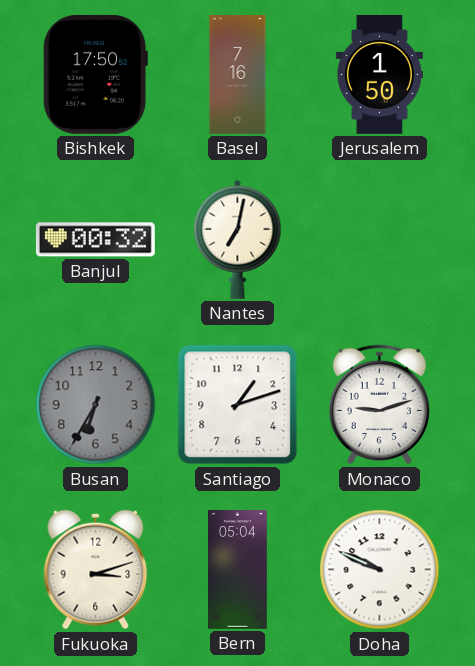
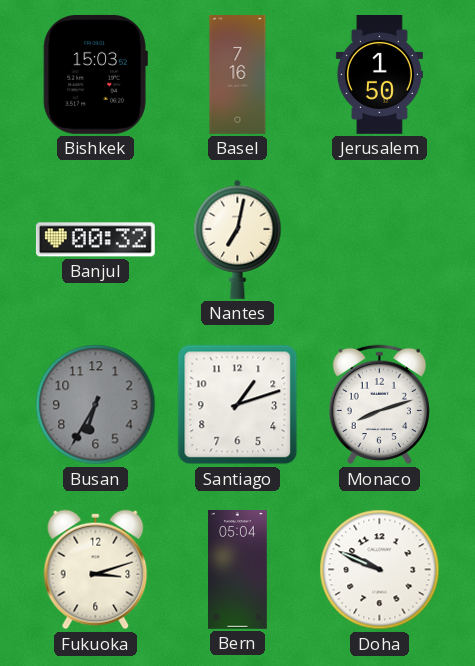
Bishkek: 17:50 -> 15:03
Monaco: 9:12 -> 8:12
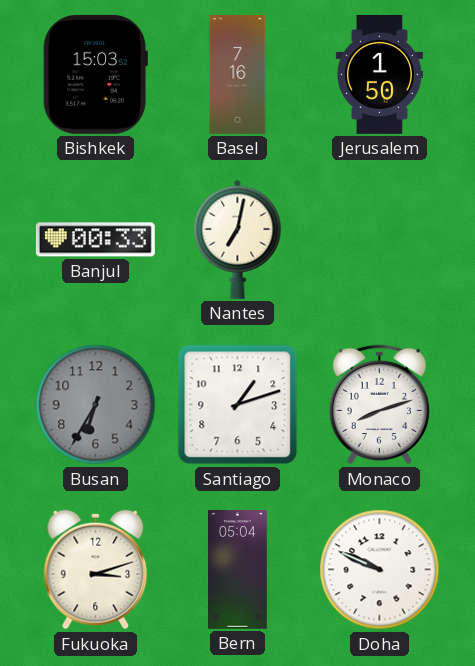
Banjul: 00:32 -> 00:33
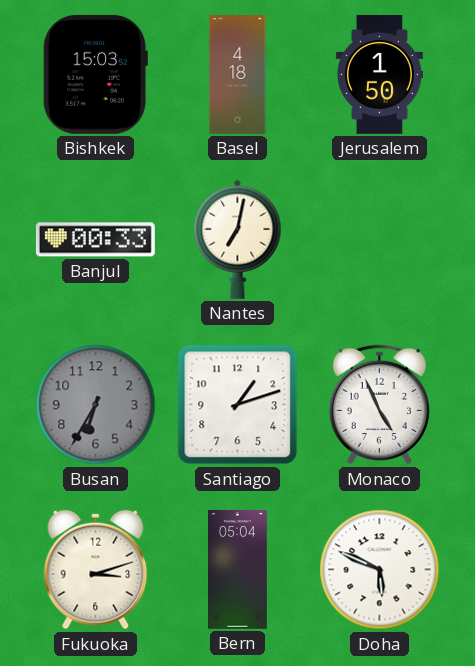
Basel: 7:16 -> 4:18
Monaco: 8:12 -> 4:56
Doha: 9:49 -> 5:49
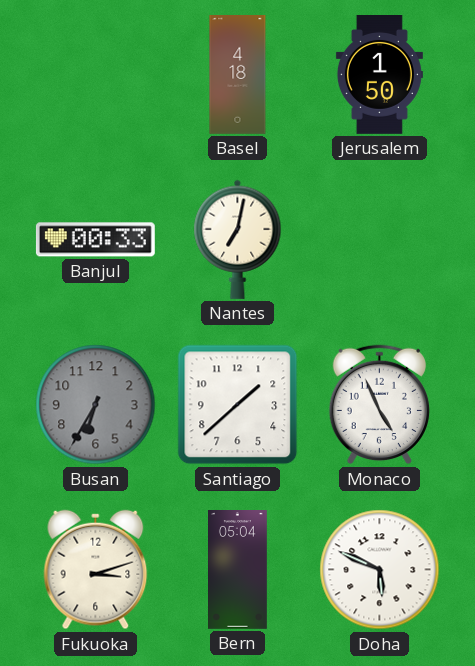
Bishkek: 15:03 -> none
Santiago: 1:12 -> 1:38
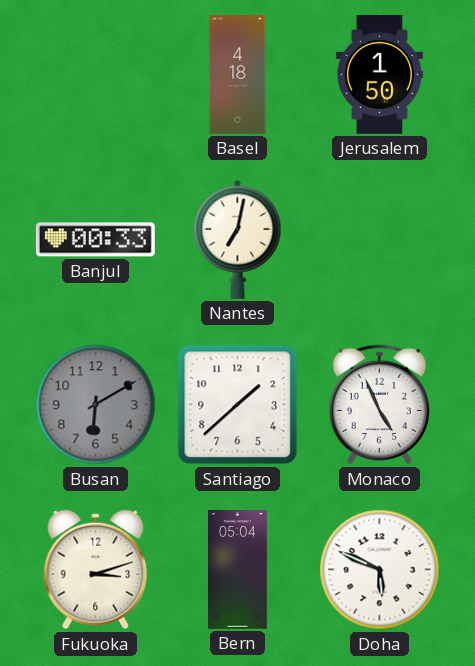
Busan: 6:35 -> 6:10
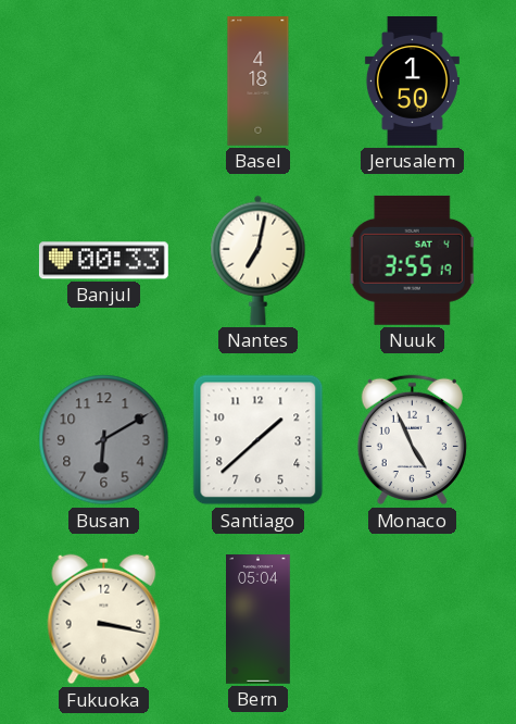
Nuuk: none -> 3:55
Fukuoka: 3:12 -> 3:17
Doha: 5:49 -> none
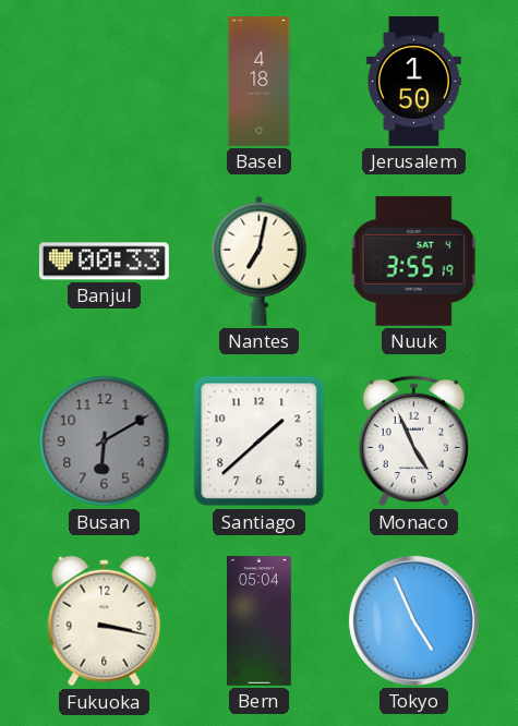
Tokyo: none -> 4:56
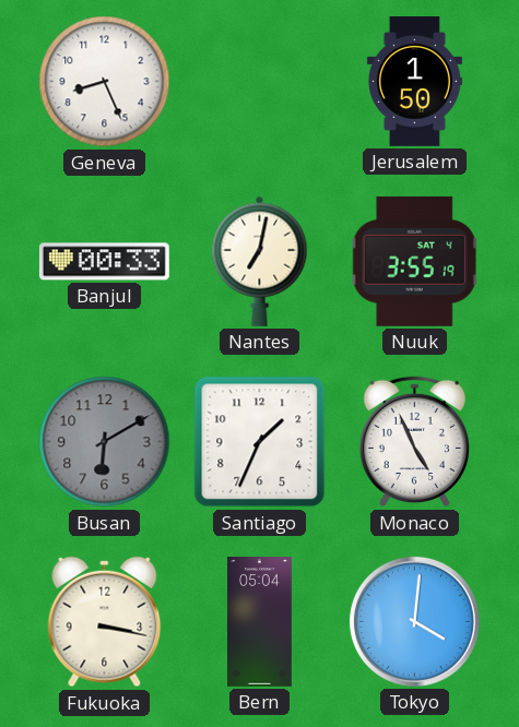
Geneva: none -> 8:26
Basel: 4:18 -> none
Santiago: 1:38 -> 1:34
Tokyo: 4:56 -> 4:01
